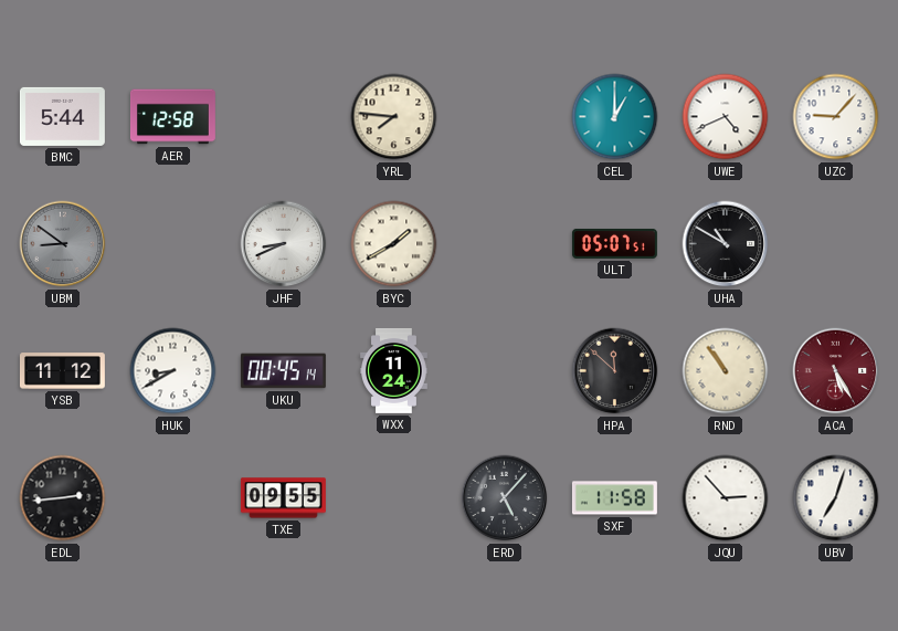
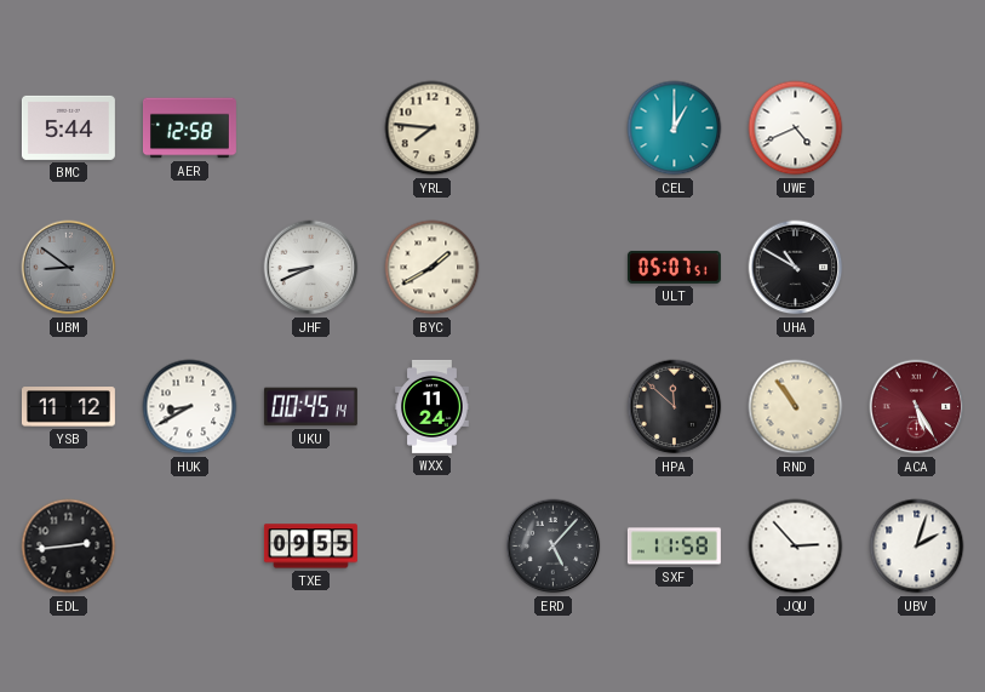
UZC: 9:07 -> none
UBV: 7:03 -> 2:03
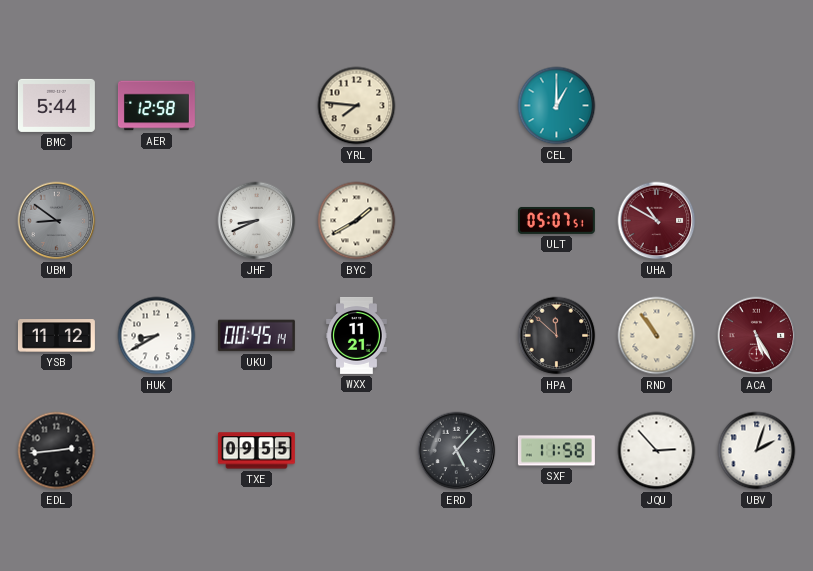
UWE: 4:41 -> none
UHA dial: black -> burgundy
WXX: 11:24 -> 11:21
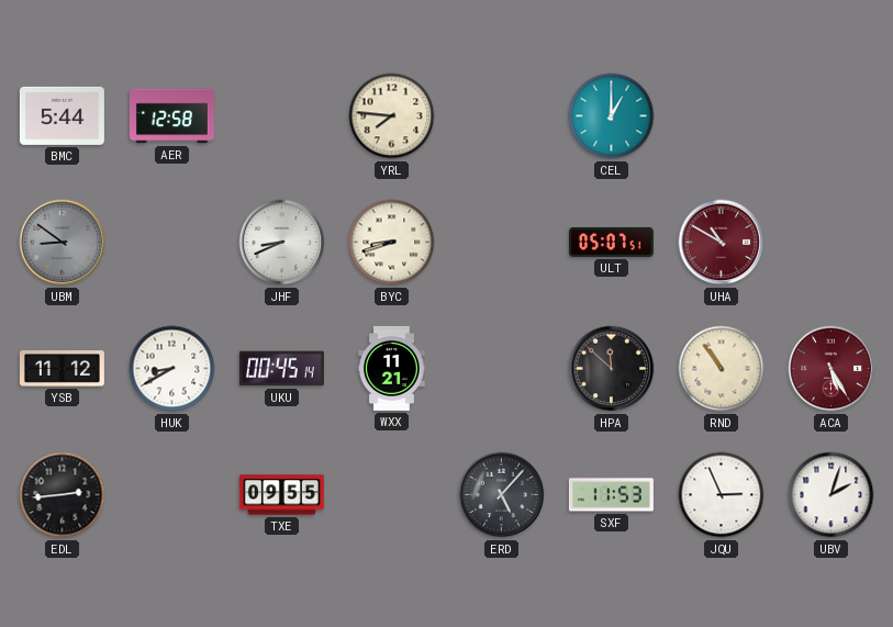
BYC: 1:40 -> 8:42
SXF: 11:58 -> 11:53
JQU: 2:53 -> 2:56
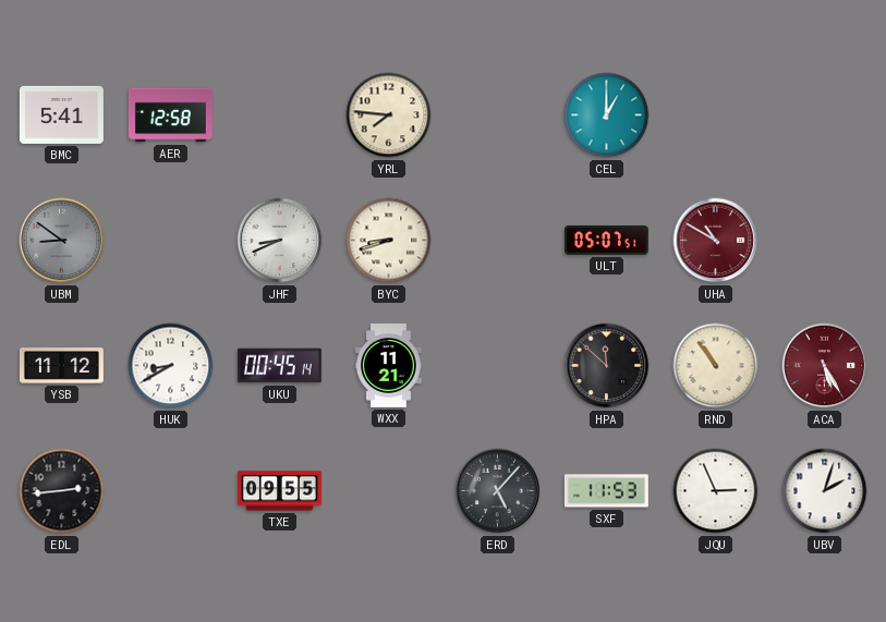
BMC: 5:44 -> 5:41
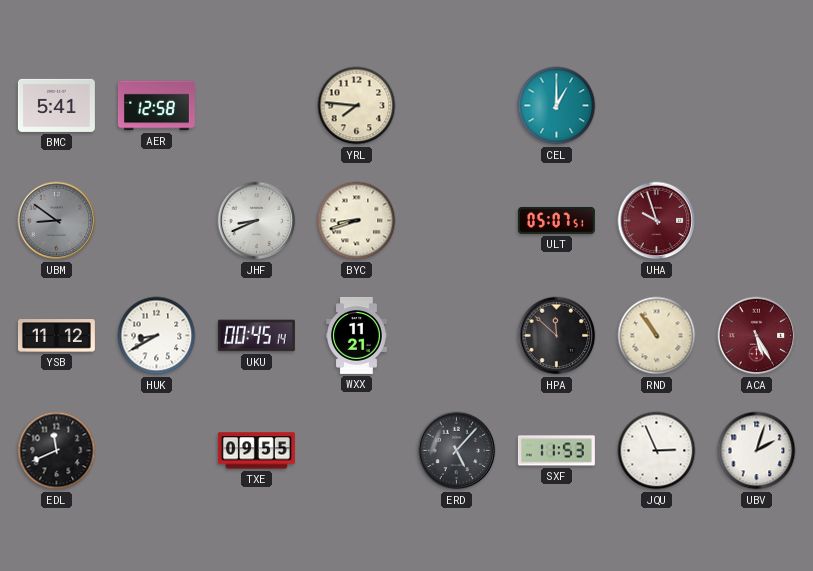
UHA: 10:50 -> 9:57
EDL: 2:44 -> 11:41
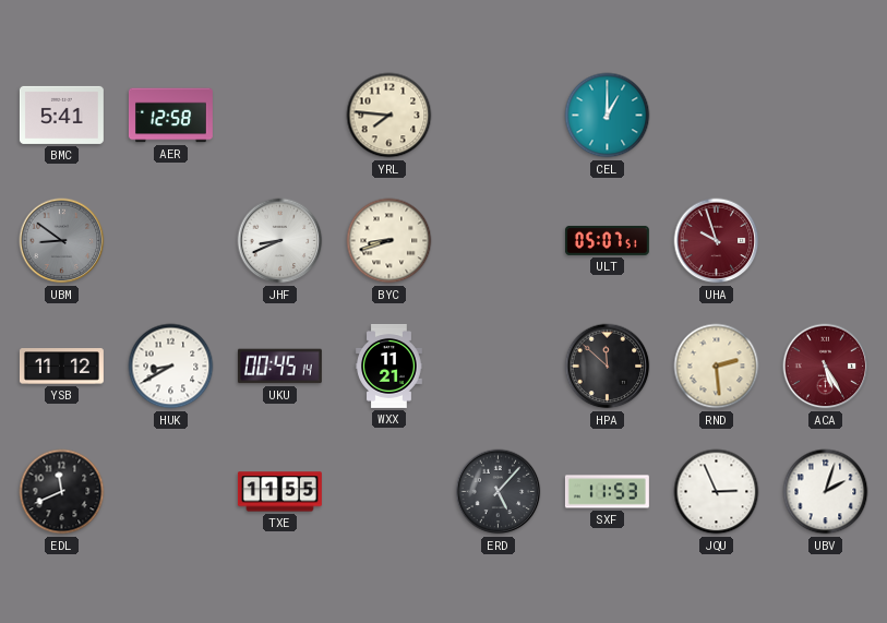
RND: 10:54 -> 2:29
TXE: 09:55 -> 11:55
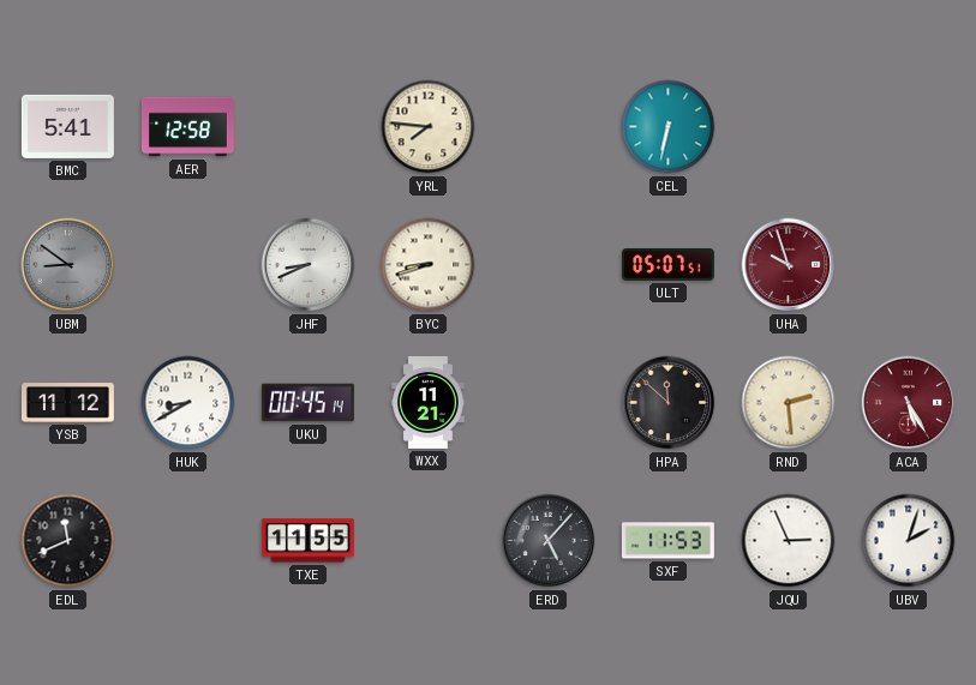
CEL: 1:00 -> 6:32
